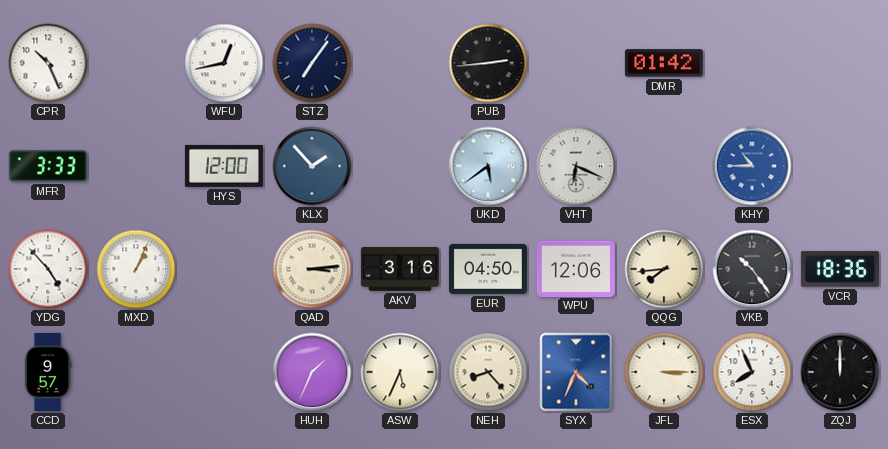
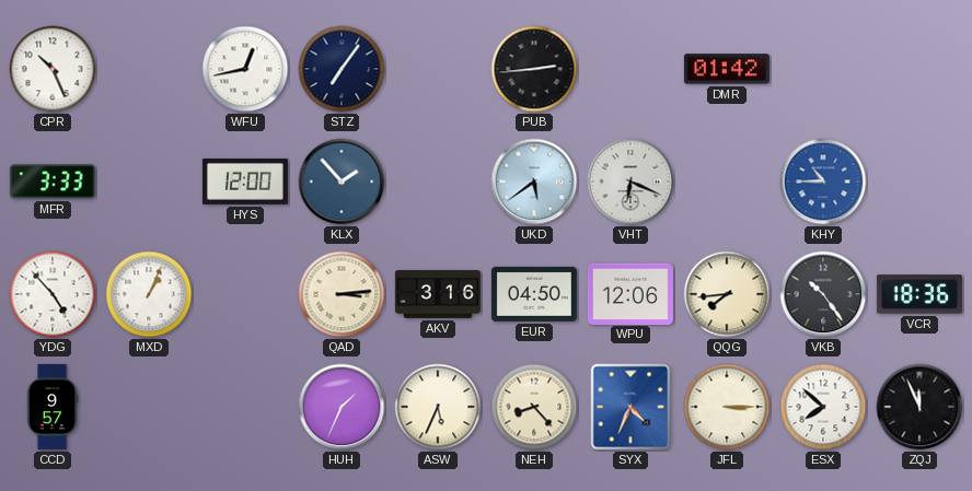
ESX: 7:56 -> 7:52
ZQJ: 12:00 -> 11:56
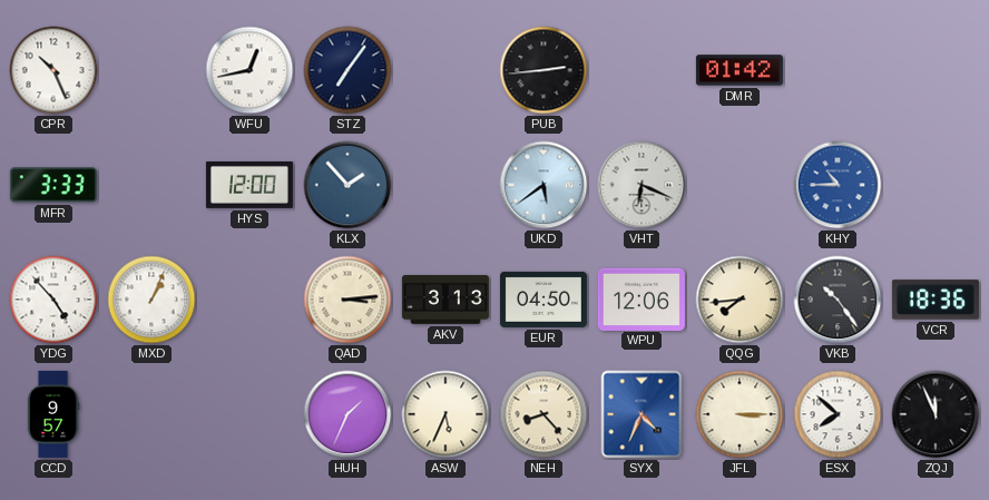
AKV: 3:16 -> 3:13
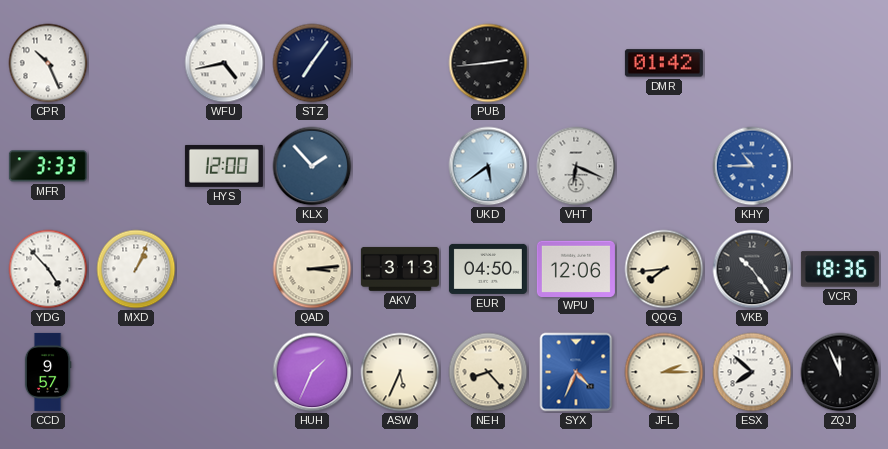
WFU: 12:43 -> 4:43
JFL: 3:15 -> 2:15
